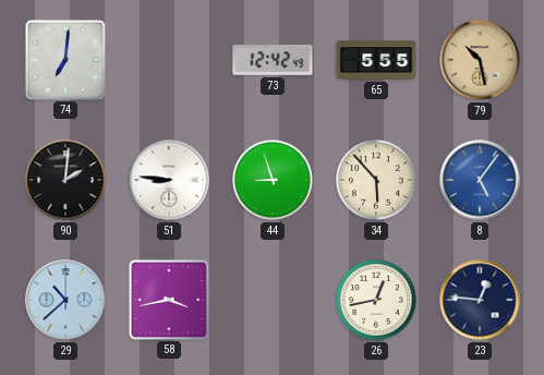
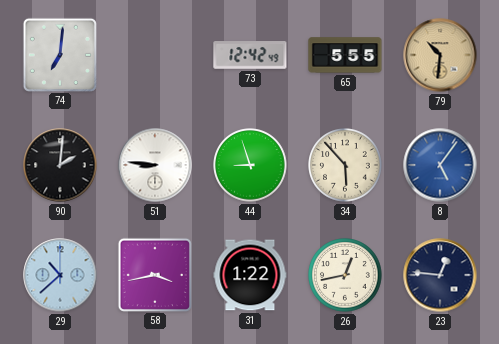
79: 10:28 -> 10:31
31: none -> 1:22
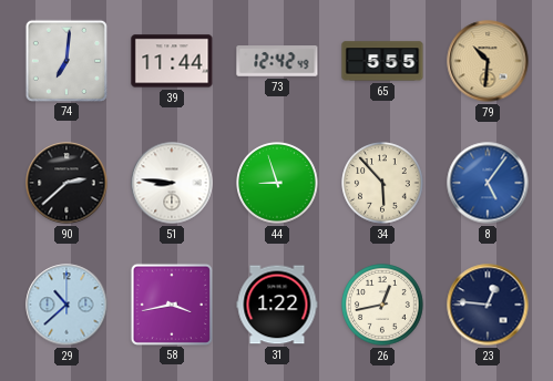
39: none -> 11:44
90: 2:01 -> 2:38
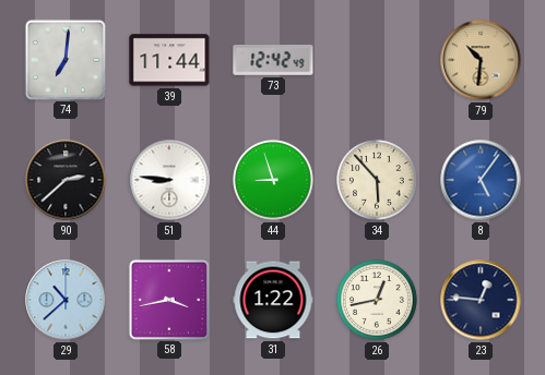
65: 5:55 -> none
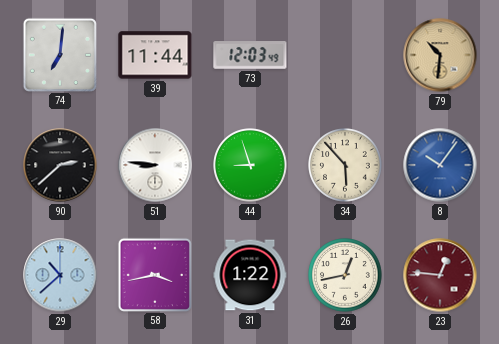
73: 12:42 -> 12:03
8: 5:06 -> 10:06
23 dial: navy -> burgundy
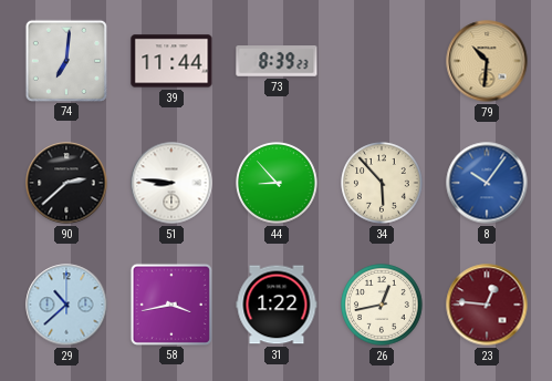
73: 12:03 -> 8:39
44: 8:57 -> 8:53
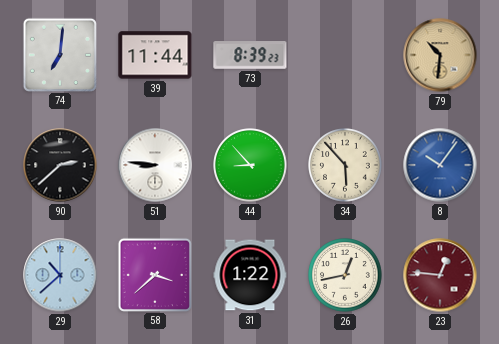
58: 3:43 -> 3:38
